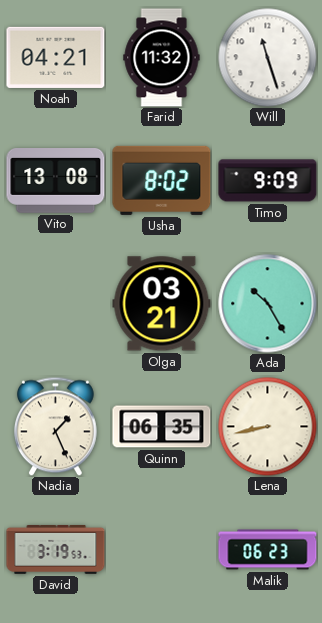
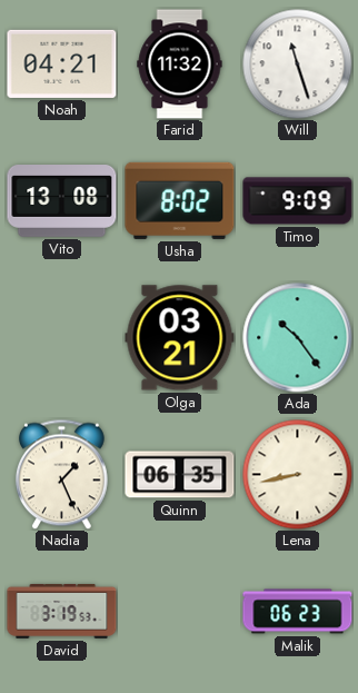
Ada: 10:25 -> 10:24
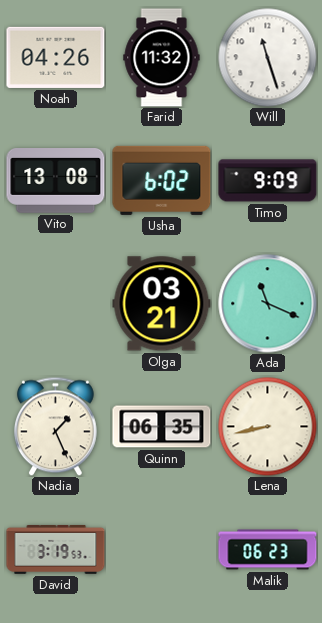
Noah: 04:21 -> 04:26
Usha: 8:02 -> 6:02
Ada: 10:24 -> 11:19
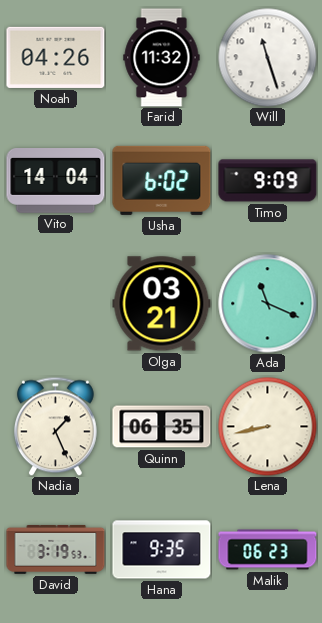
Vito: 13:08 -> 14:04
Hana: none -> 9:35
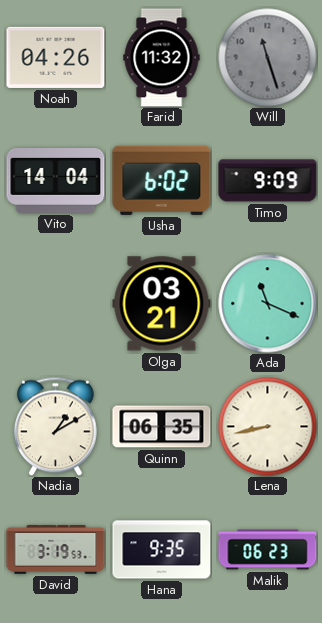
Will dial: white -> grey
Nadia: 1:26 -> 1:10
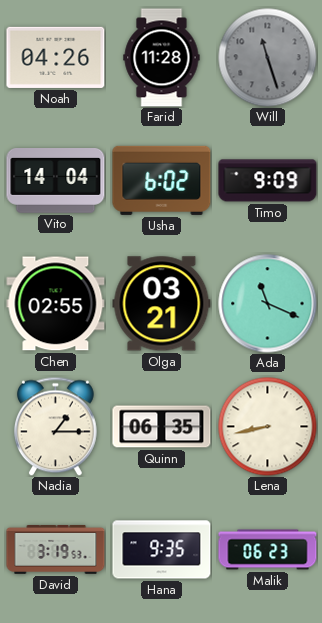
Farid: 11:32 -> 11:28
Chen: none -> 02:55
Nadia: 1:10 -> 1:15
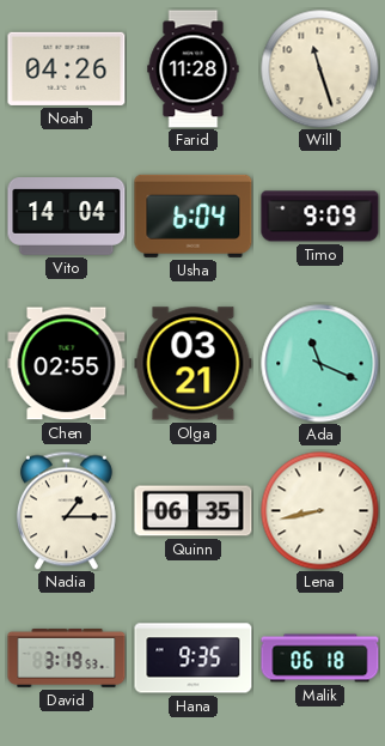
Will dial: grey -> cream
Usha: 6:02 -> 6:04
Malik: 06:23 -> 06:18
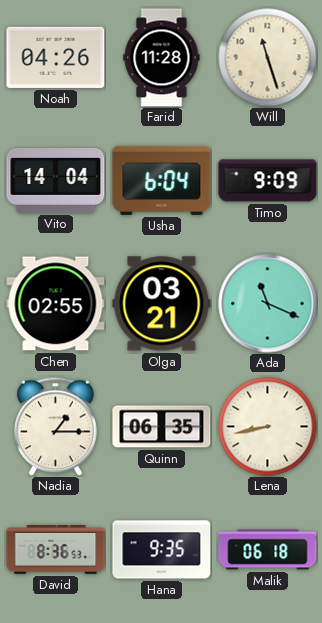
David: 3:19 -> 8:36
